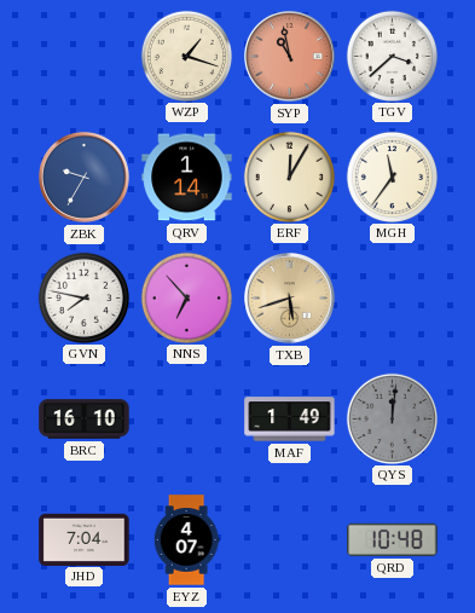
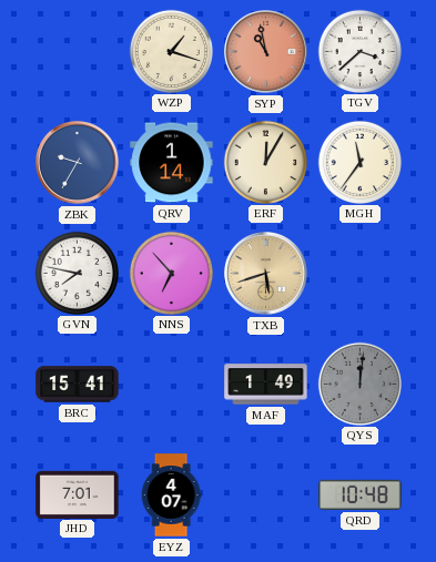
BRC: 16:10 -> 15:41
JHD: 7:04 -> 7:01
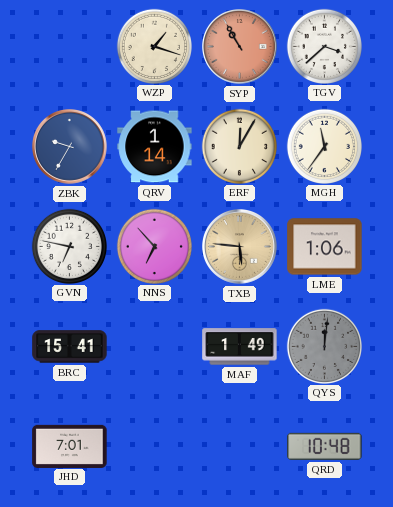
SYP: 10:58 -> 10:55
GVN: 7:47 -> 6:47
TXB: 5:42 -> 5:46
LME: none -> 1:06
EYZ: 4:07 -> none
